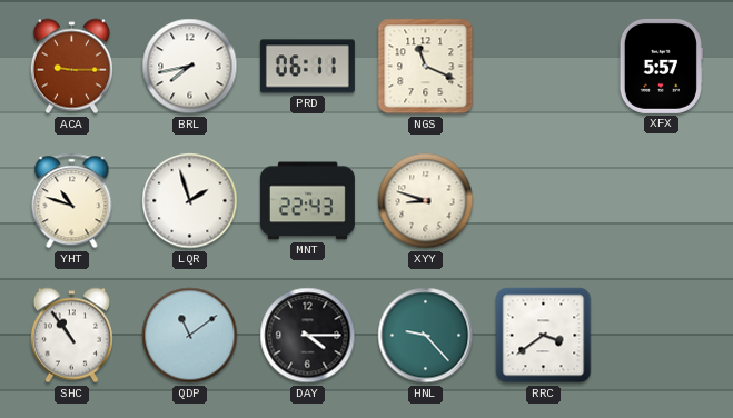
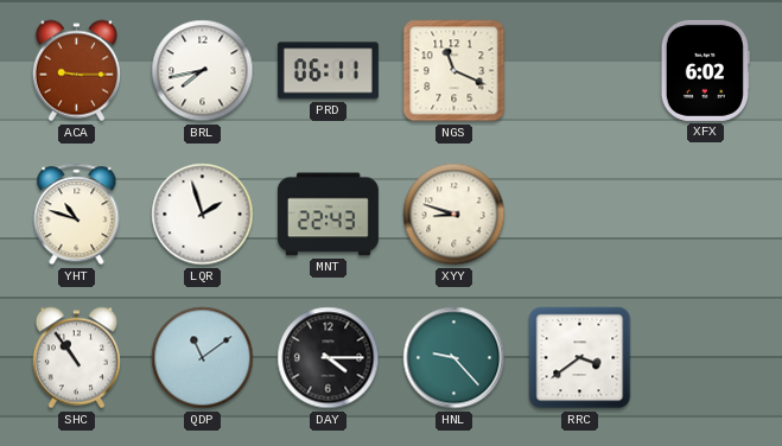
XFX: 5:57 -> 6:02
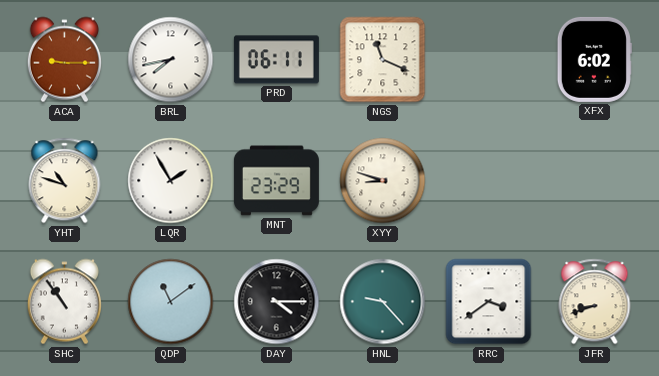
LQR: 1:57 -> 1:55
MNT: 22:43 -> 23:29
JFR: none -> 8:42
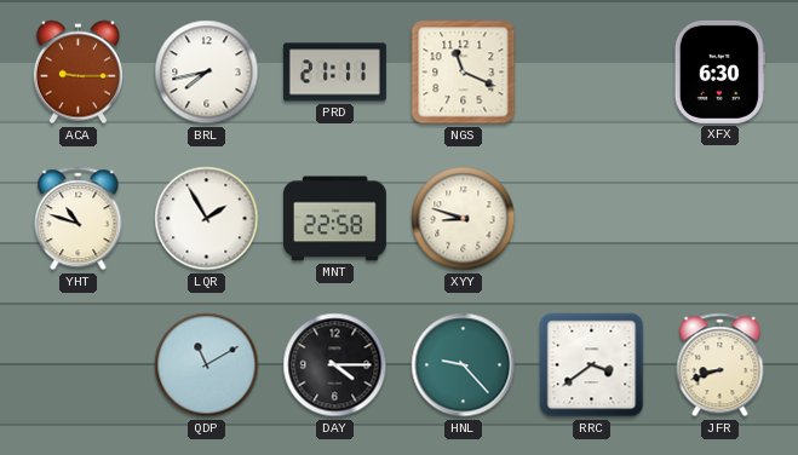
PRD: 06:11 -> 21:11
XFX: 6:02 -> 6:30
MNT: 23:29 -> 22:58
SHC: 10:54 -> none
QDP: 11:09 -> 11:10
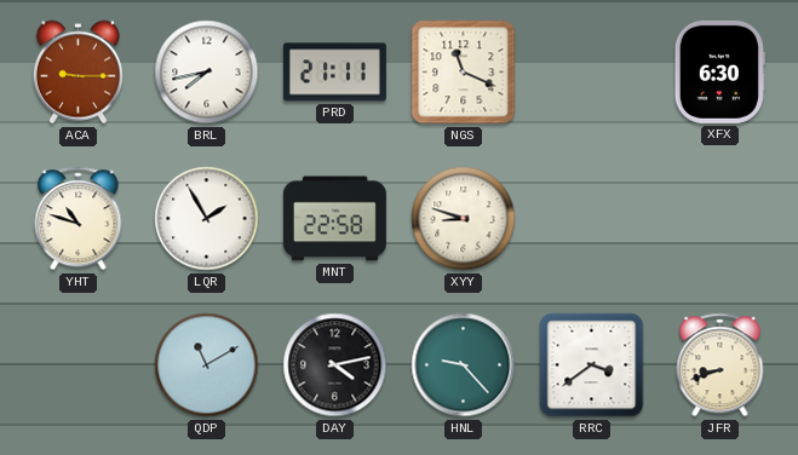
DAY: 4:15 -> 4:13
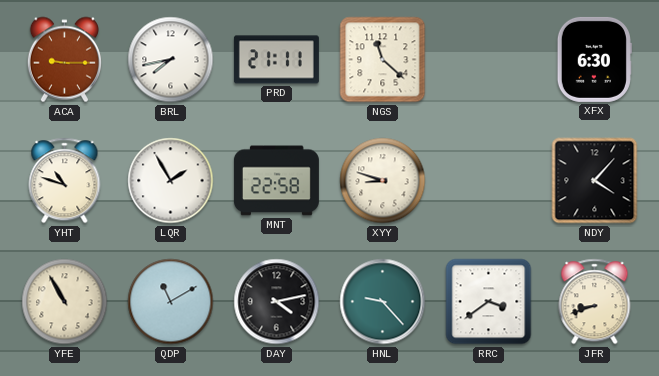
NGS: 11:19 -> 11:22
NDY: none -> 4:07
YFE: none -> 10:55
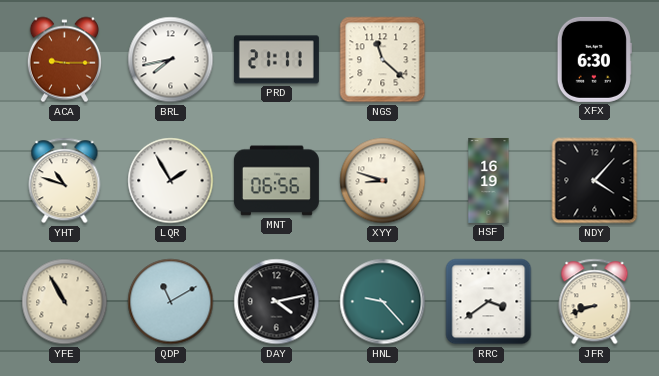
MNT: 22:58 -> 06:56
HSF: none -> 16:19
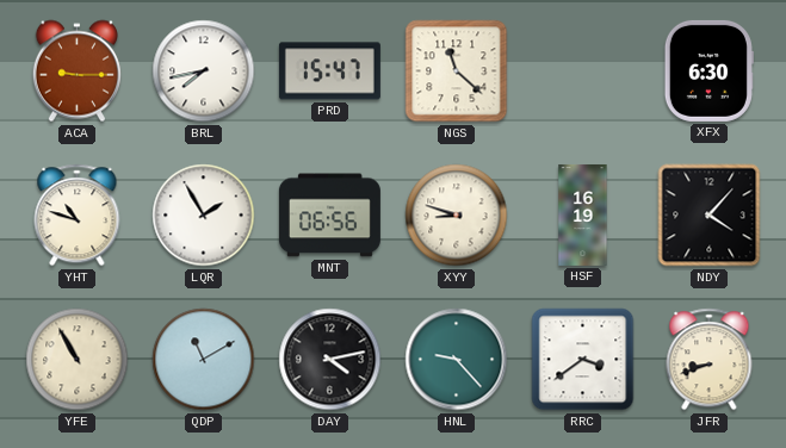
PRD: 21:11 -> 15:47
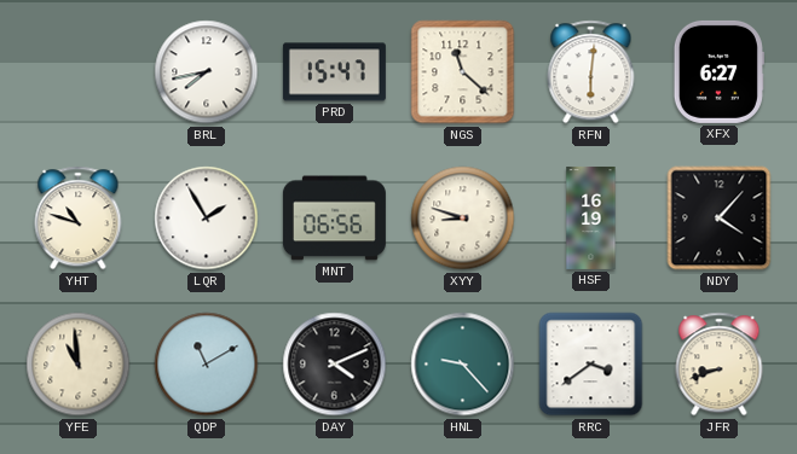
ACA: 9:15 -> none
RFN: none -> 6:01
XFX: 6:30 -> 6:27
YFE: 10:55 -> 10:59
DAY: 4:13 -> 4:11
